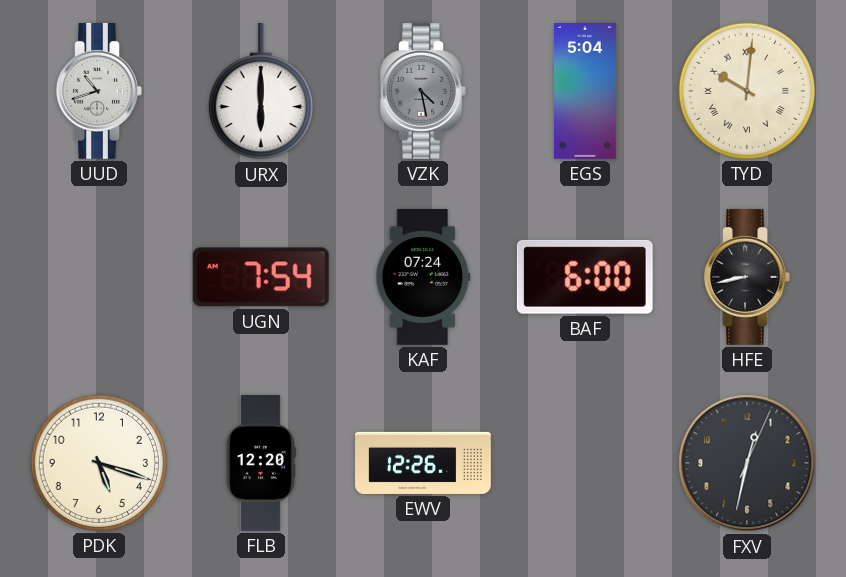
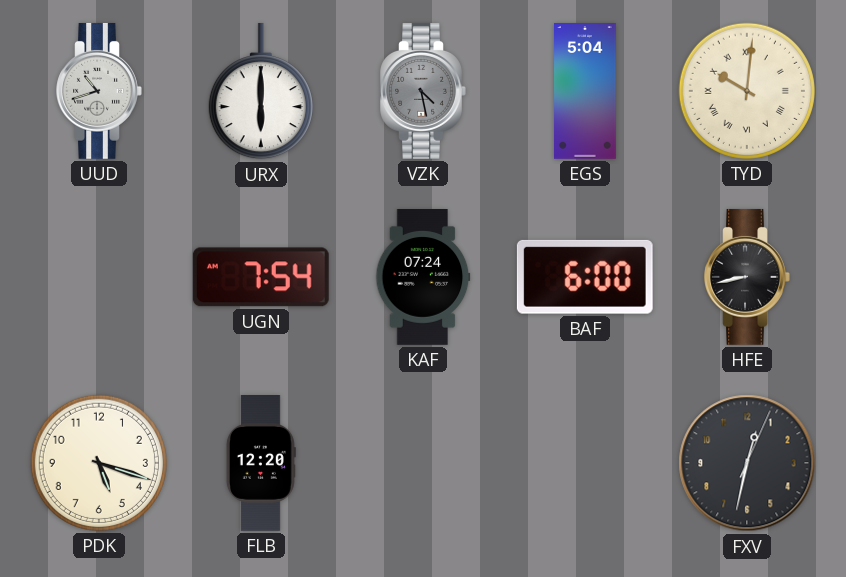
EWV: 12:26 -> none
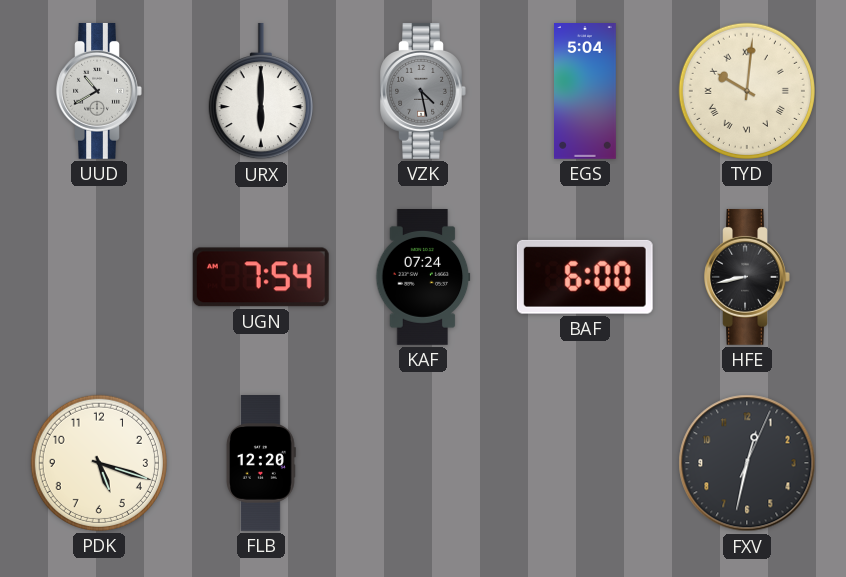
UUD: 10:42 -> 10:40
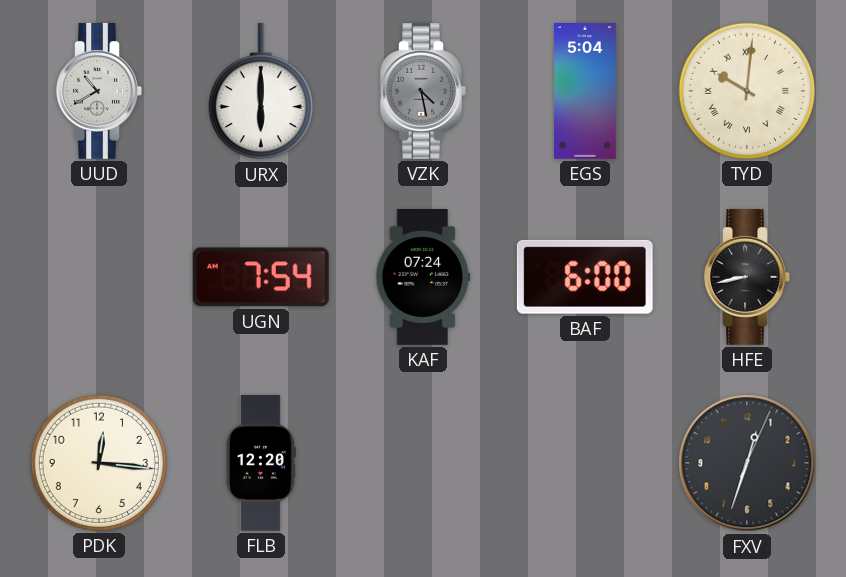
PDK: 5:18 -> 12:16
FXV: 12:32 -> 12:33
